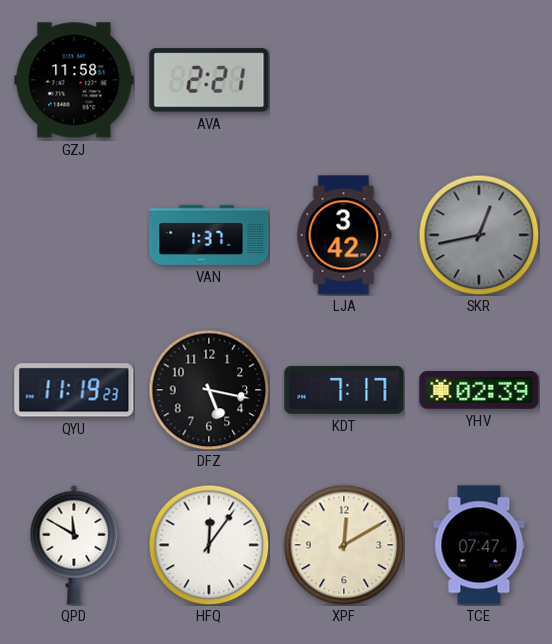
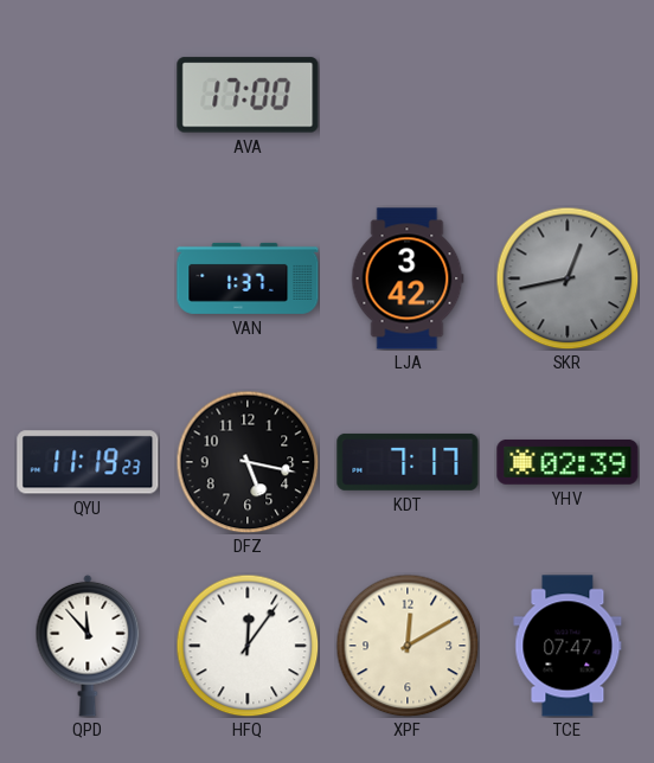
GZJ: 11:58 -> none
AVA: 2:21 -> 17:00
QPD: 11:50 -> 11:53
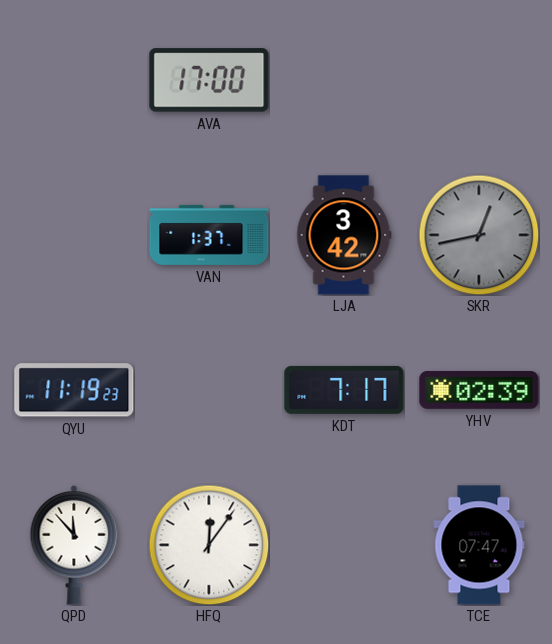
DFZ: 5:17 -> none
XPF: 12:10 -> none
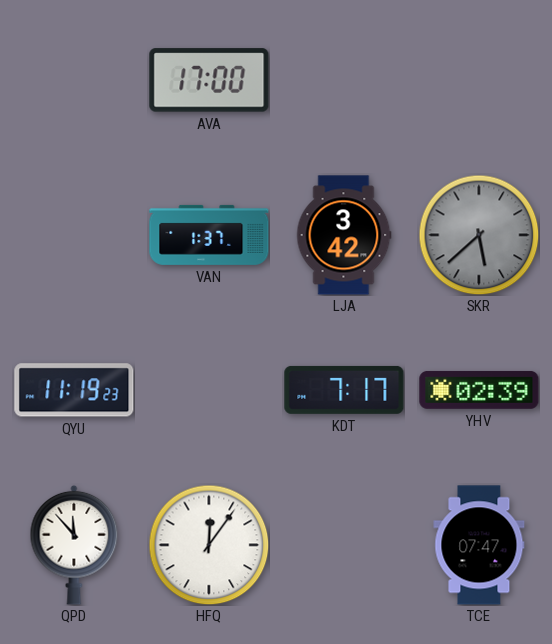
SKR: 12:43 -> 5:38
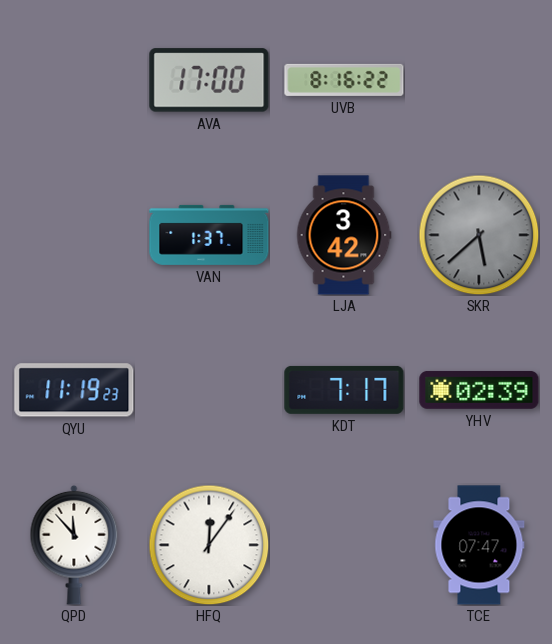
UVB: none -> 8:16
